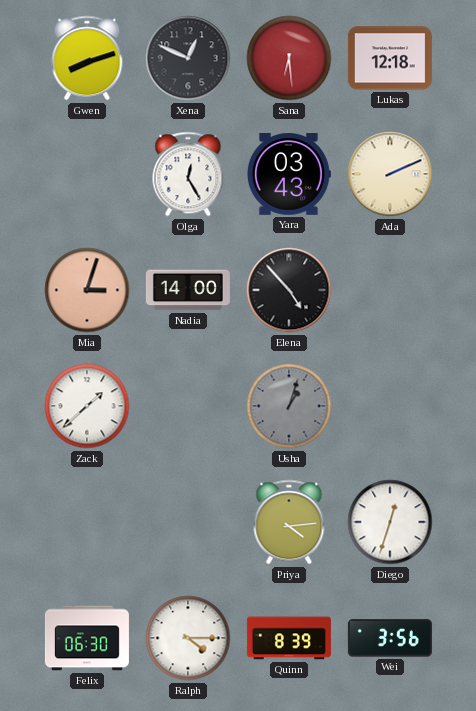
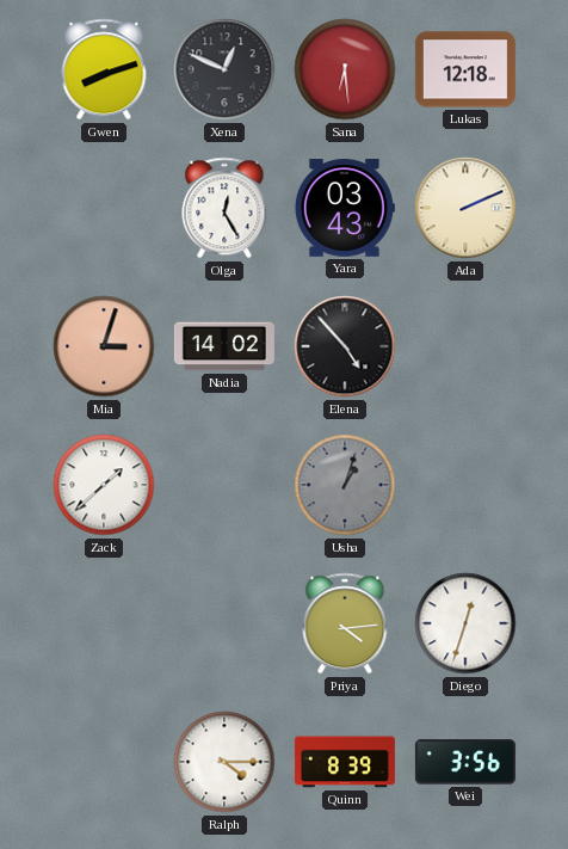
Nadia: 14:00 -> 14:02
Felix: 06:30 -> none
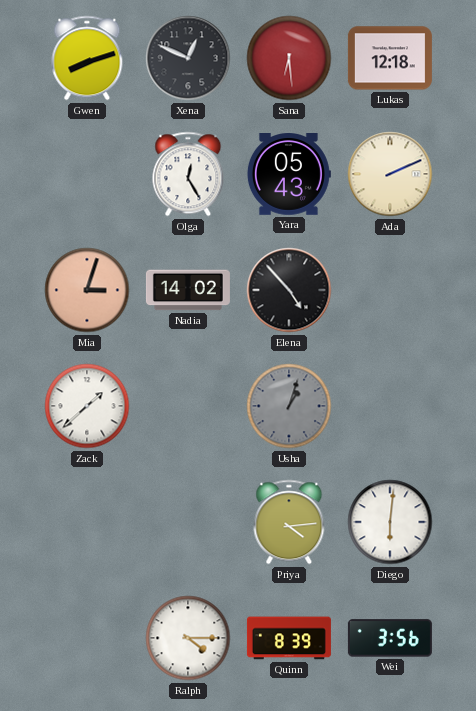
Yara: 03:43 -> 05:43
Diego: 12:33 -> 6:01
